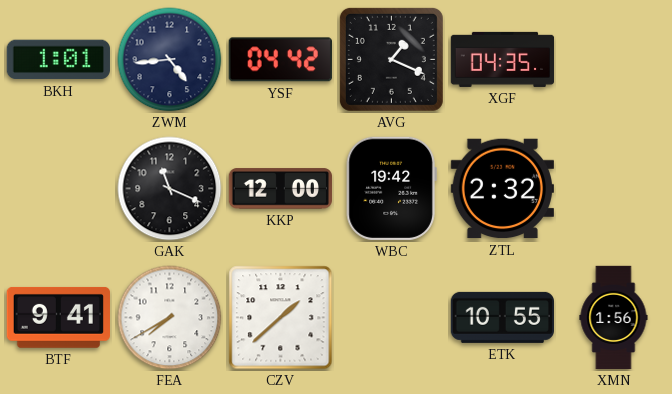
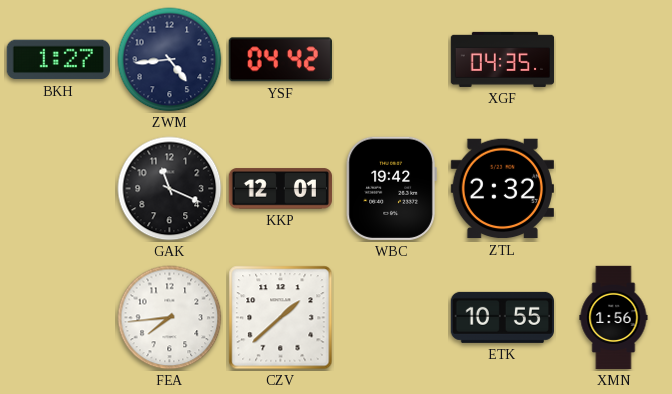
BKH: 1:01 -> 1:27
AVG: 1:19 -> none
KKP: 12:00 -> 12:01
BTF: 9:41 -> none
FEA: 7:40 -> 7:44
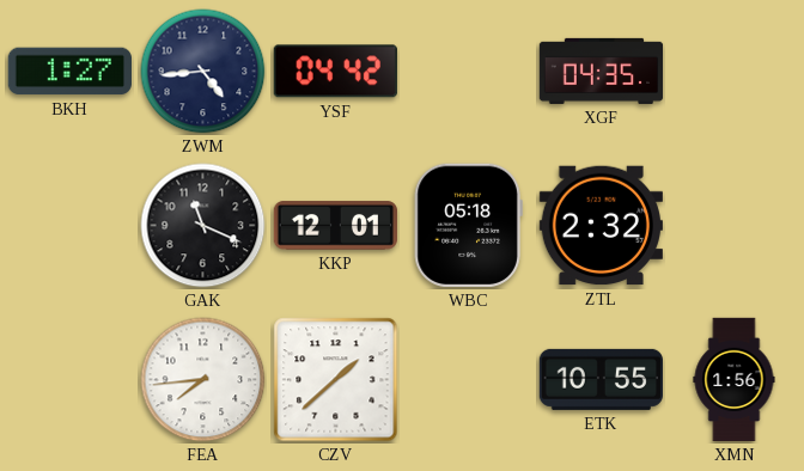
WBC: 19:42 -> 05:18
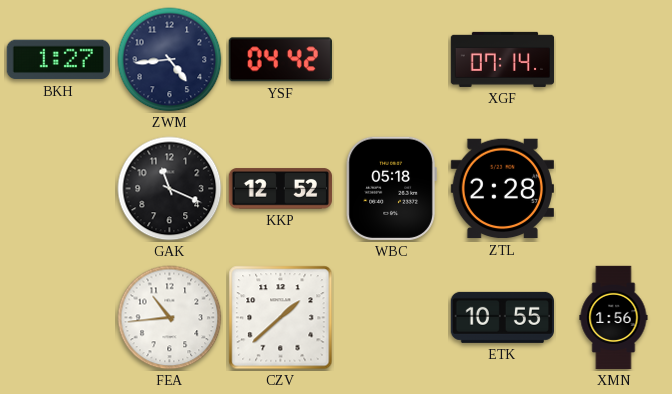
XGF: 04:35 -> 07:14
KKP: 12:01 -> 12:52
ZTL: 2:32 -> 2:28
FEA: 7:44 -> 10:44
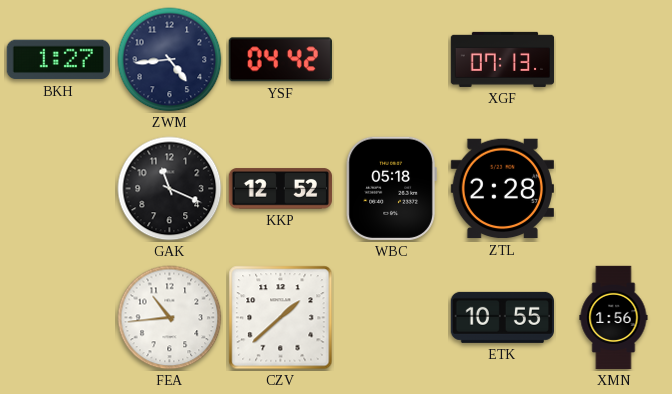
XGF: 07:14 -> 07:13
